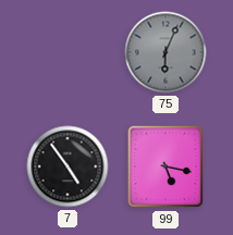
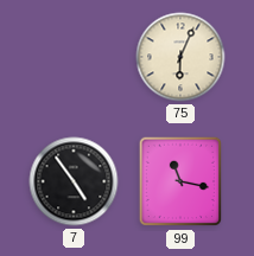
75 dial: grey -> cream
99: 5:17 -> 11:17
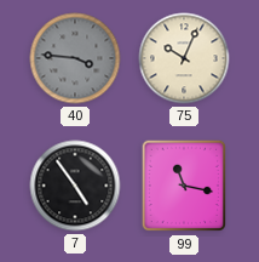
40: none -> 3:46
75: 6:04 -> 10:04
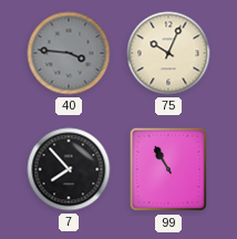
7: 4:54 -> 7:53
99: 11:17 -> 10:55
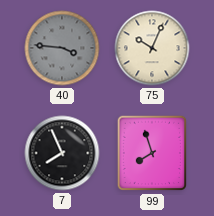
7: 7:53 -> 7:56
99: 10:55 -> 7:57
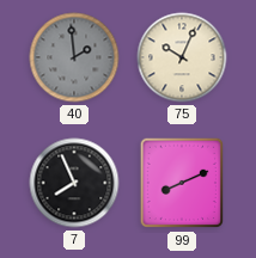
40: 3:46 -> 1:59
99: 7:57 -> 8:11
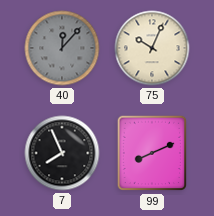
40: 1:59 -> 12:07
